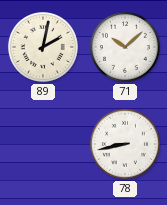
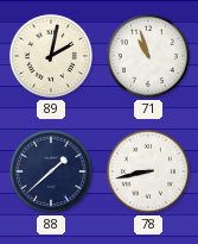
71: 10:08 -> 10:57
88: none -> 1:38
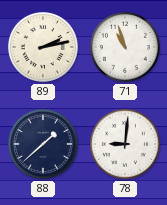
89: 2:02 -> 2:13
78: 8:43 -> 9:01
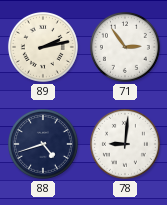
71: 10:57 -> 2:54
88: 1:38 -> 4:42
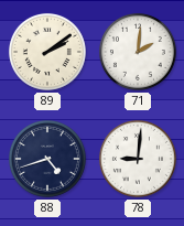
89: 2:13 -> 2:09
71: 2:54 -> 2:01
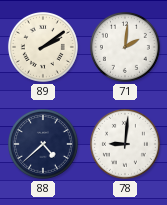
88: 4:42 -> 4:38
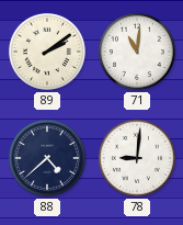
71: 2:01 -> 11:01
